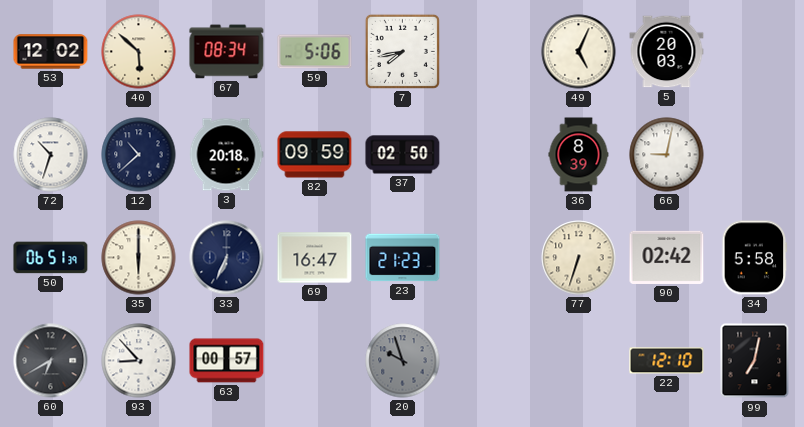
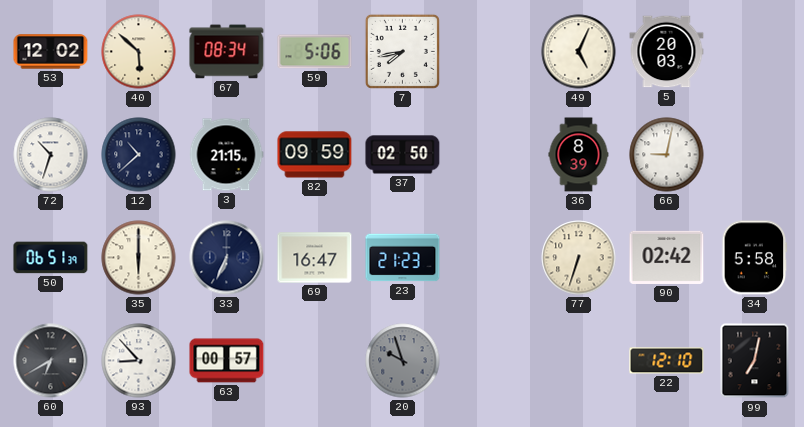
3: 20:18 -> 21:15
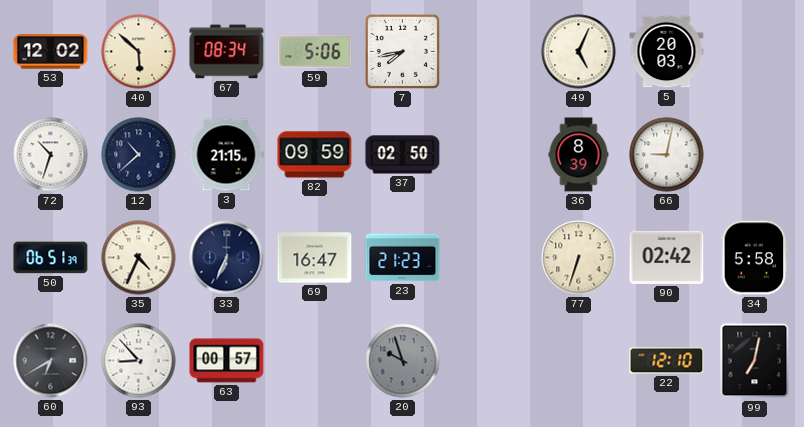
35: 6:00 -> 4:34
